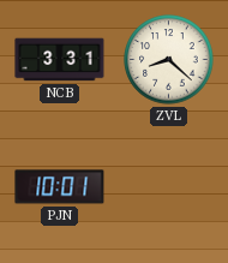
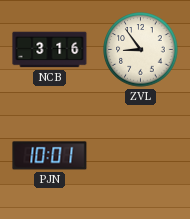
NCB: 3:31 -> 3:16
ZVL: 8:22 -> 8:54
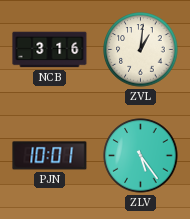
ZVL: 8:54 -> 1:01
ZLV: none -> 5:24
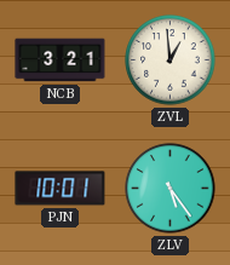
NCB: 3:16 -> 3:21
ZVL: 1:01 -> 12:59
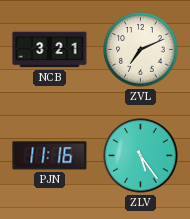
ZVL: 12:59 -> 7:11
PJN: 10:01 -> 11:16
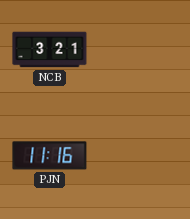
ZVL: 7:11 -> none
ZLV: 5:24 -> none
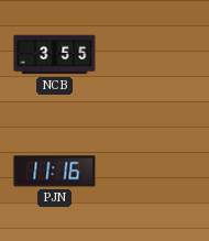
NCB: 3:21 -> 3:55
